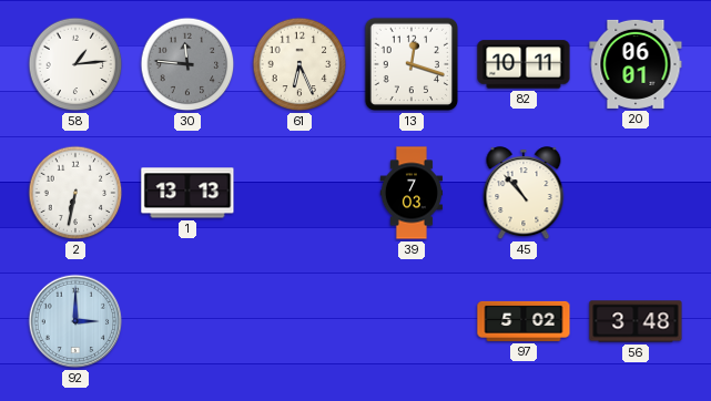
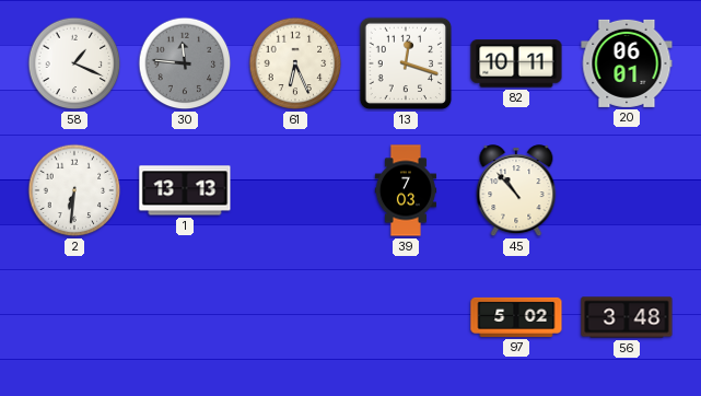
58: 1:14 -> 1:19
2: 6:32 -> 6:31
92: 3:00 -> none
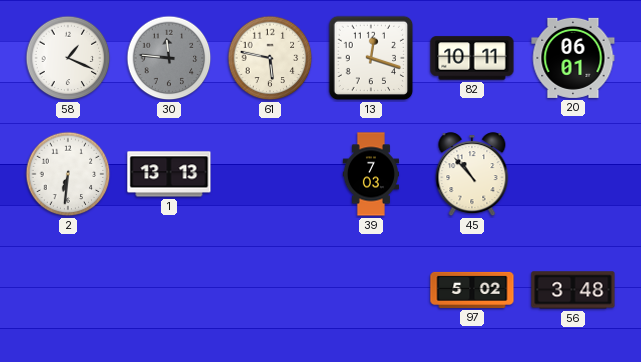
61: 6:26 -> 5:47
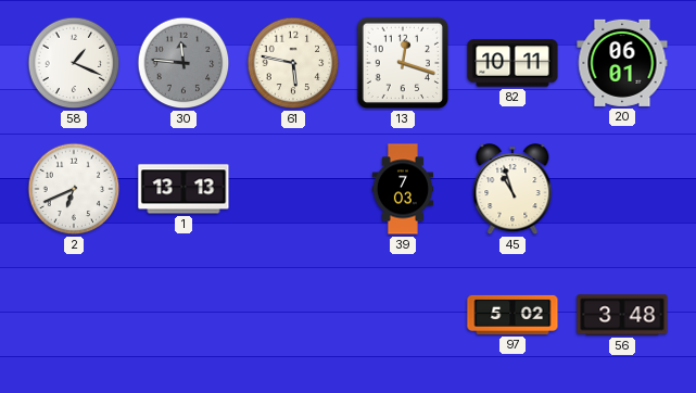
2: 6:31 -> 6:41
45: 10:53 -> 10:57
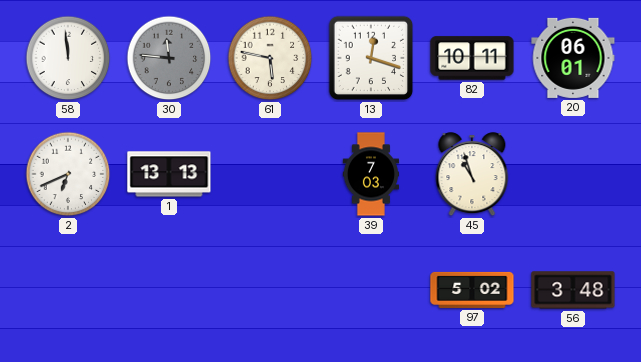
58: 1:19 -> 11:59
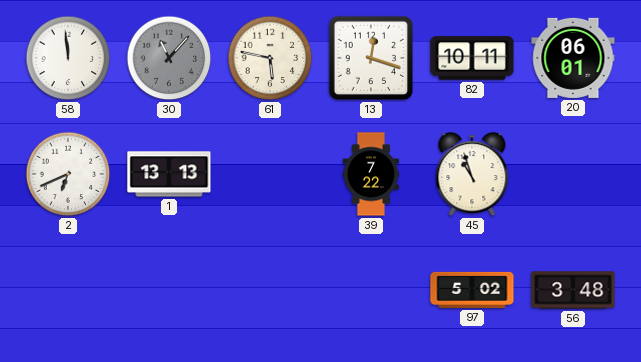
30: 11:46 -> 11:07
39: 7:03 -> 7:22
